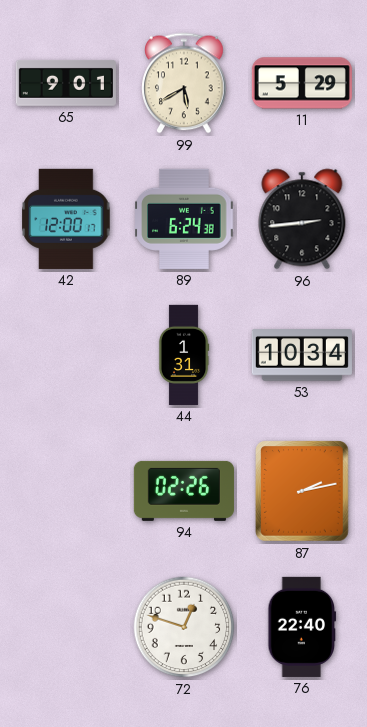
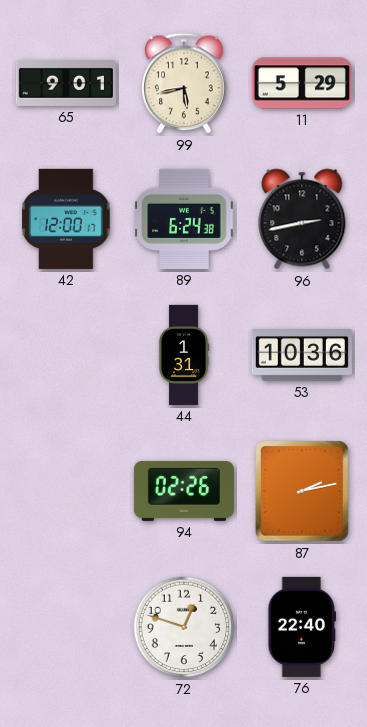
99: 5:40 -> 5:43
96: 2:44 -> 2:43
53: 10:34 -> 10:36
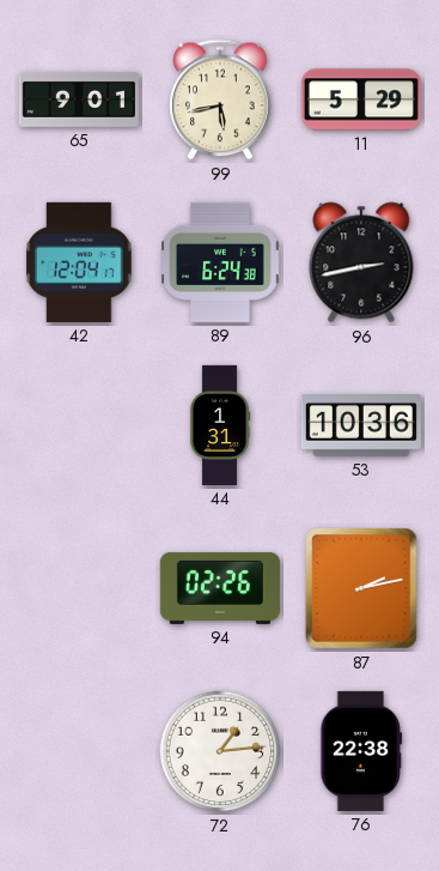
42: 12:00 -> 12:04
72: 12:48 -> 1:14
76: 22:40 -> 22:38
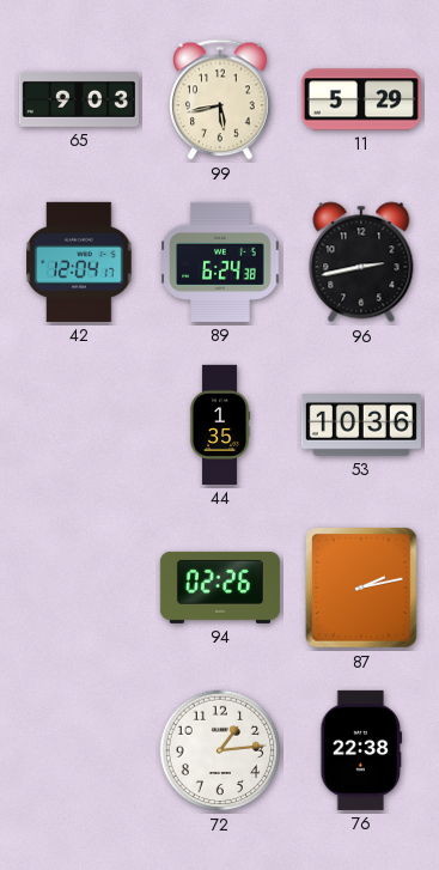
65: 9:01 -> 9:03
44: 1:31 -> 1:35
